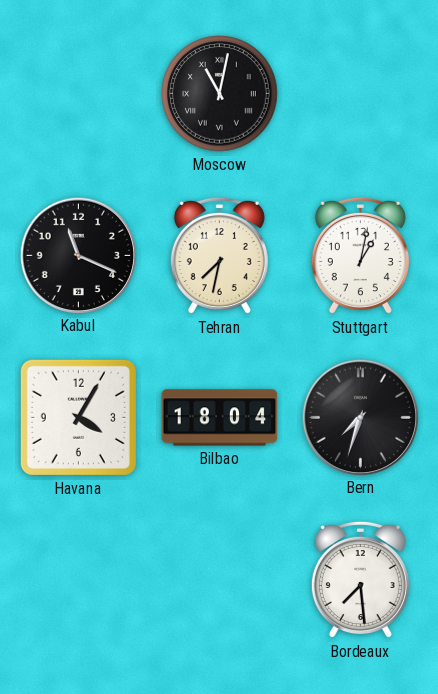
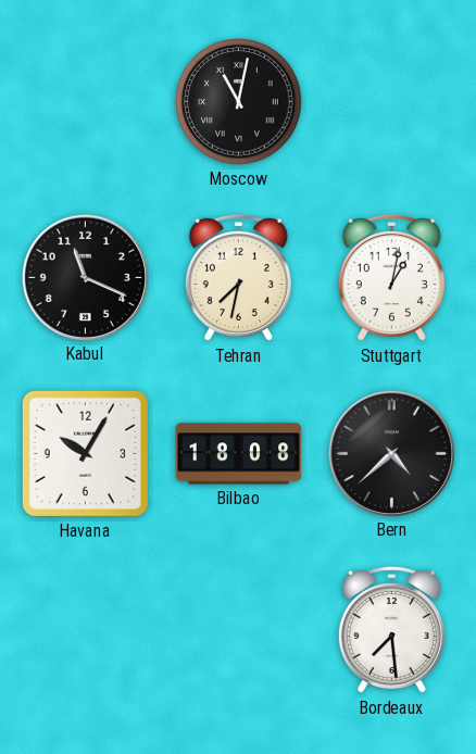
Havana: 4:05 -> 10:05
Bilbao: 18:04 -> 18:08
Bern: 7:33 -> 4:38
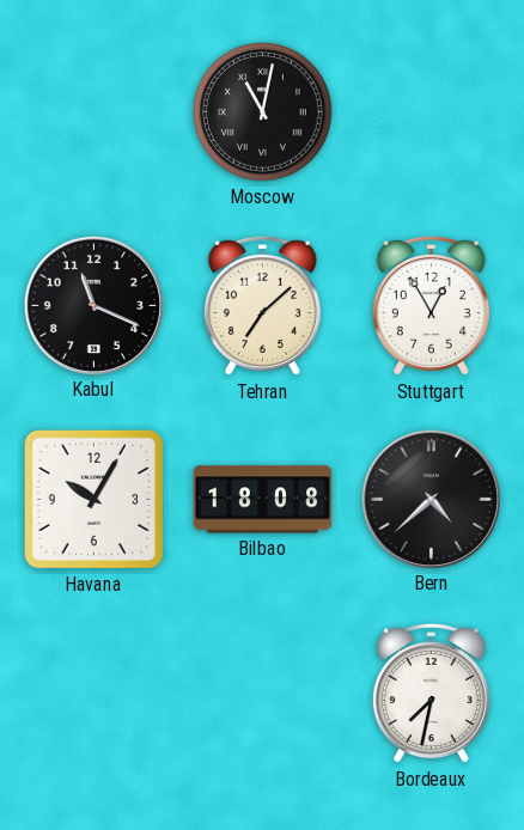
Tehran: 7:32 -> 7:08
Stuttgart: 1:02 -> 12:55
Bordeaux: 7:29 -> 7:32
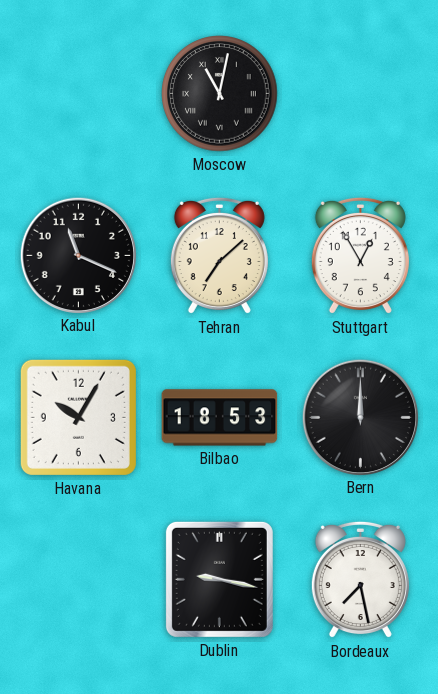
Bilbao: 18:08 -> 18:53
Bern: 4:38 -> 12:00
Dublin: none -> 9:17
Bordeaux: 7:32 -> 7:28
